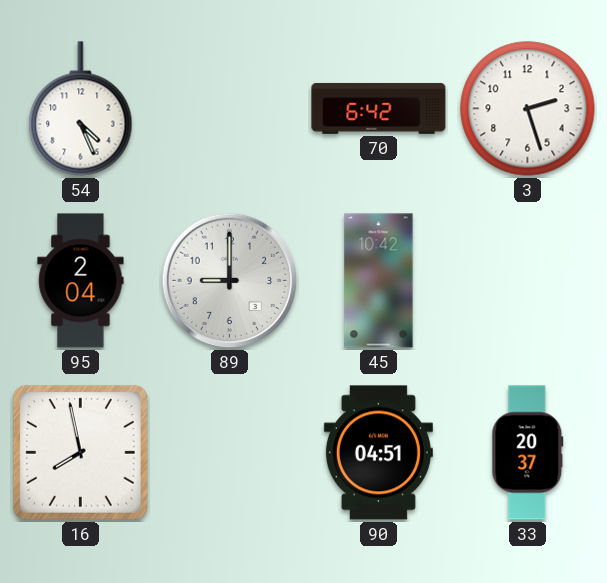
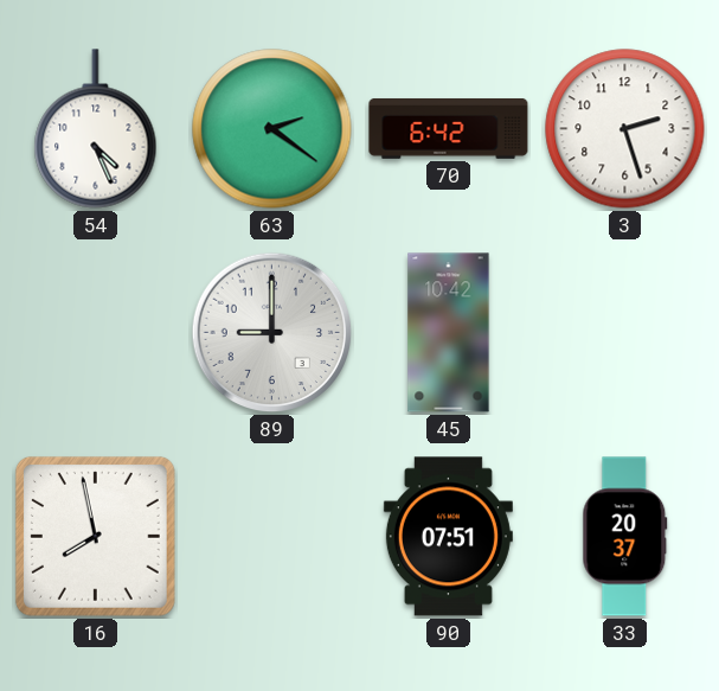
63: none -> 2:21
95: 2:04 -> none
90: 04:51 -> 07:51
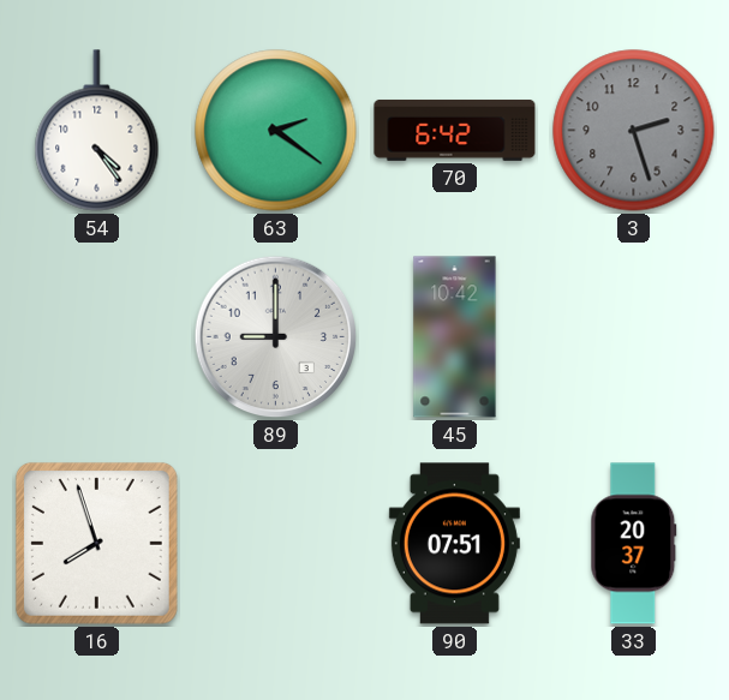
54: 4:26 -> 4:24
3 dial: white -> grey
16: 7:58 -> 7:57
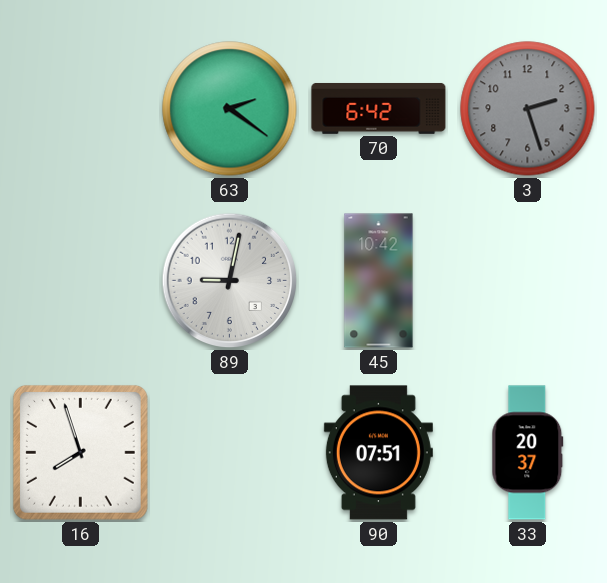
54: 4:24 -> none
89: 9:00 -> 9:02
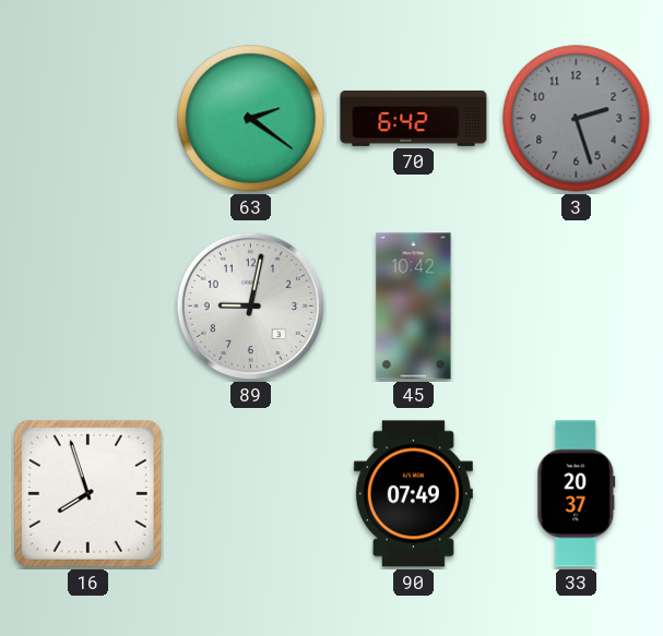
90: 07:51 -> 07:49
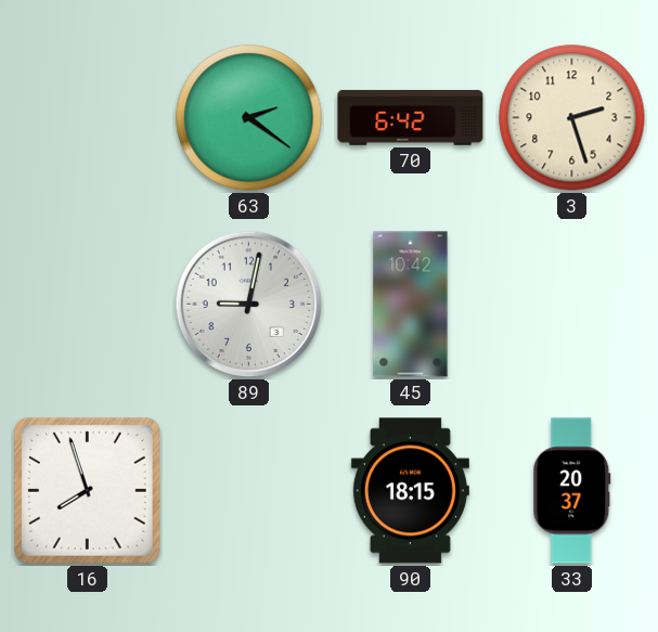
3 dial: grey -> cream
90: 07:49 -> 18:15
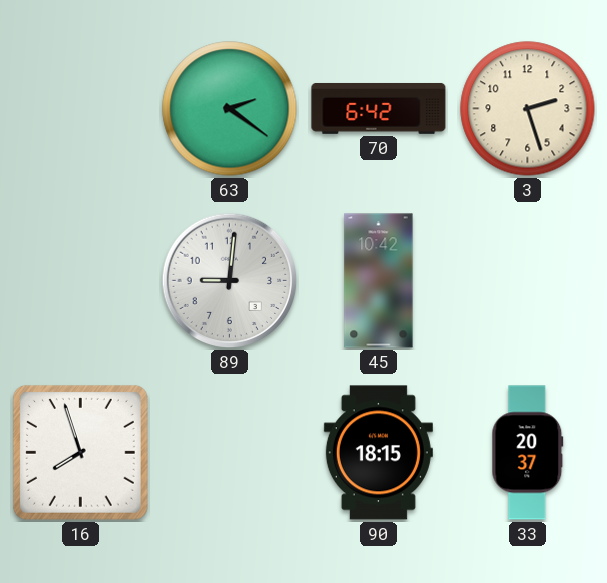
89: 9:02 -> 9:01
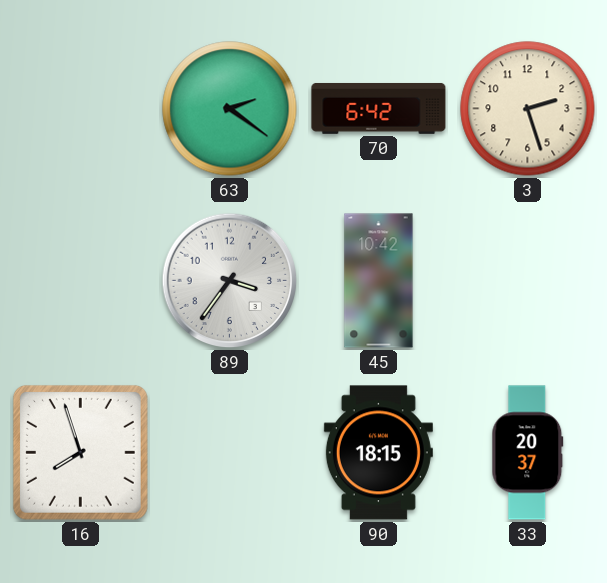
89: 9:01 -> 3:36
